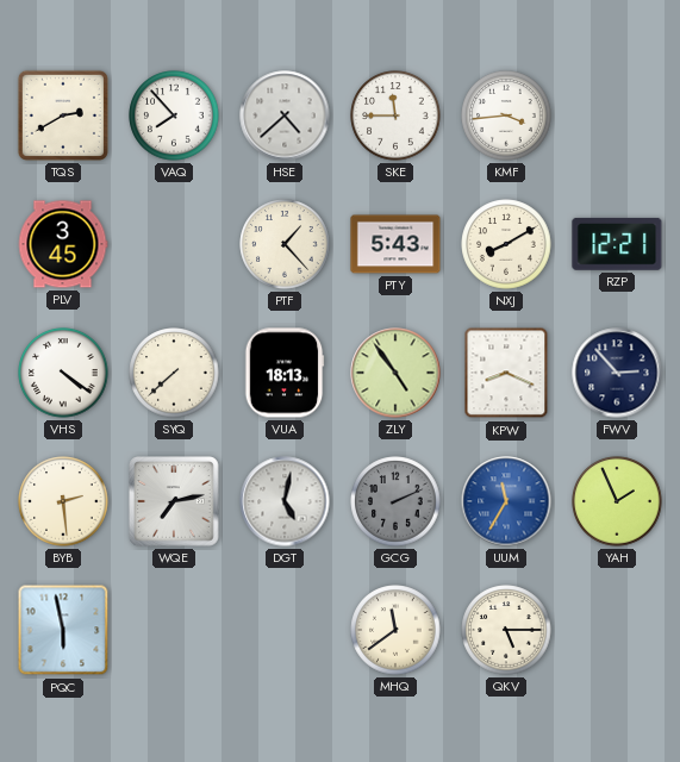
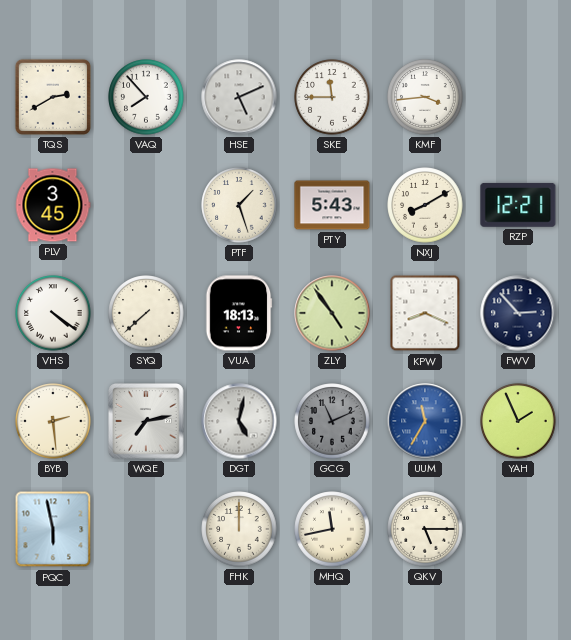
HSE: 4:38 -> 5:11
PTF: 1:23 -> 1:27
GCG: 2:11 -> 11:11
FHK: none -> 12:00
MHQ: 11:39 -> 11:43
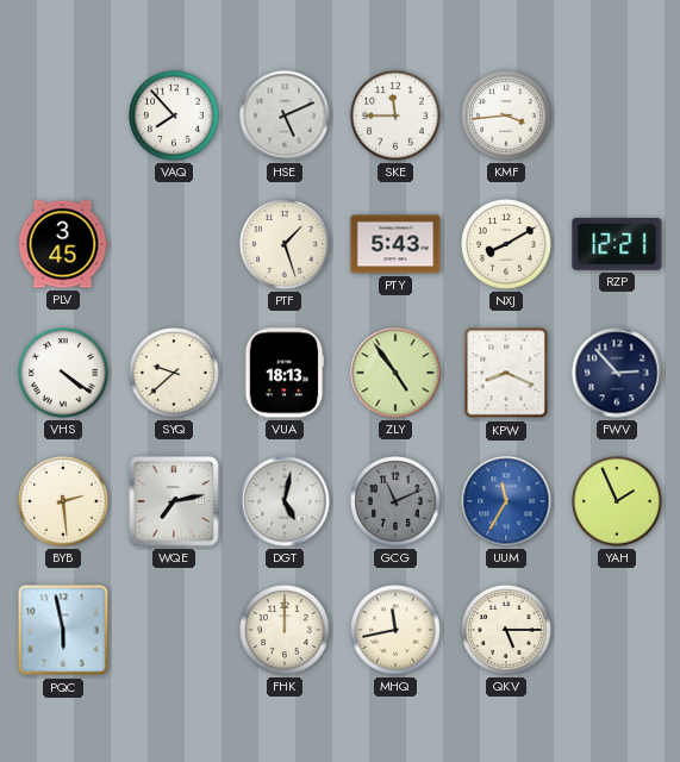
TQS: 2:40 -> none
SYQ: 7:38 -> 9:38
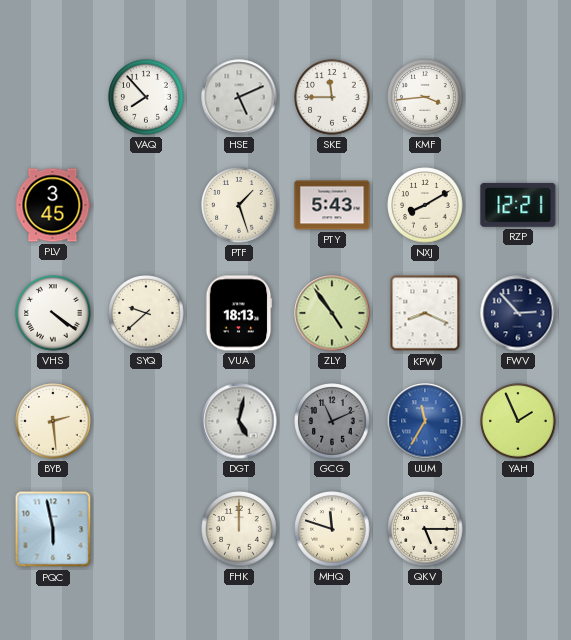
WQE: 7:13 -> none
MHQ: 11:43 -> 11:48
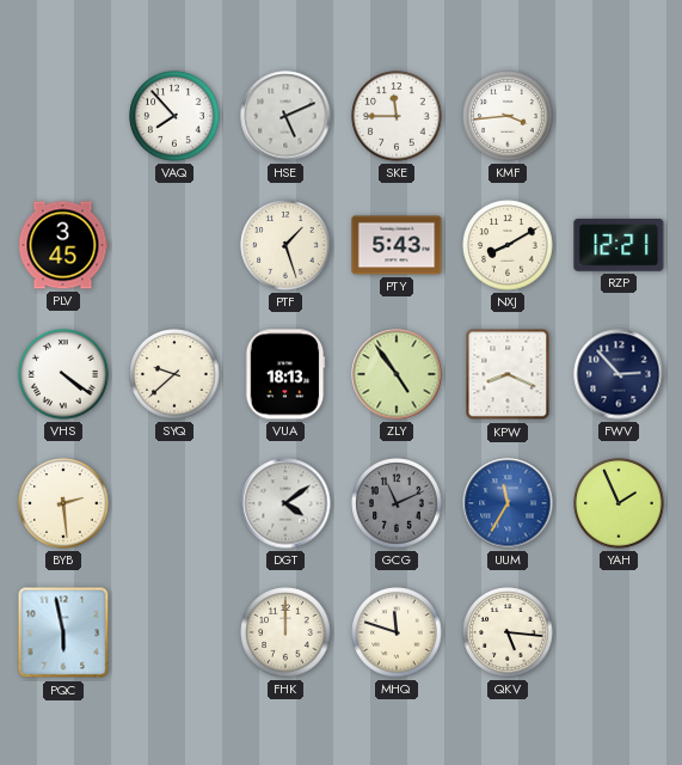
DGT: 5:02 -> 4:09
QKV: 5:15 -> 5:16
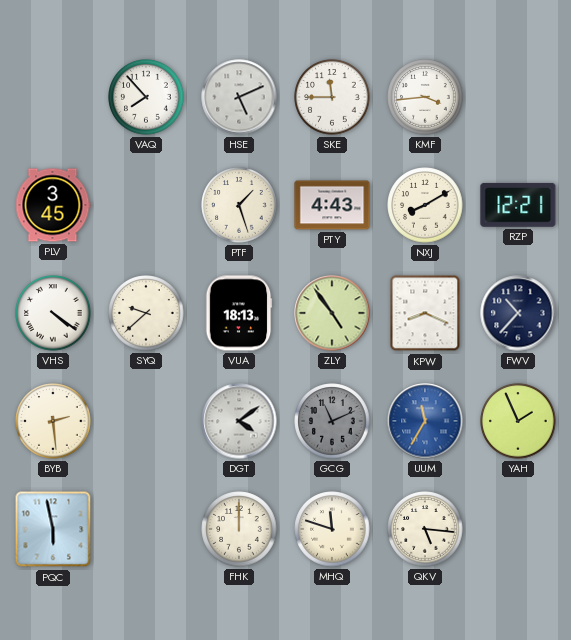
PTY: 5:43 -> 4:43
FWV: 2:53 -> 10:37
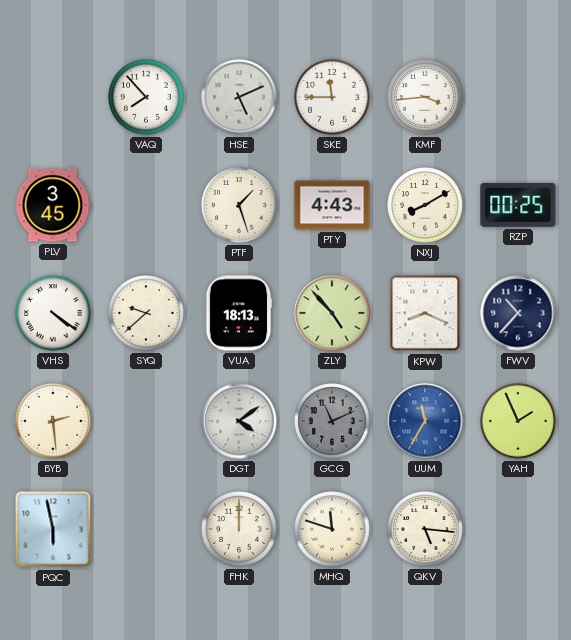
RZP: 12:21 -> 00:25
ZLY: 4:54 -> 4:53
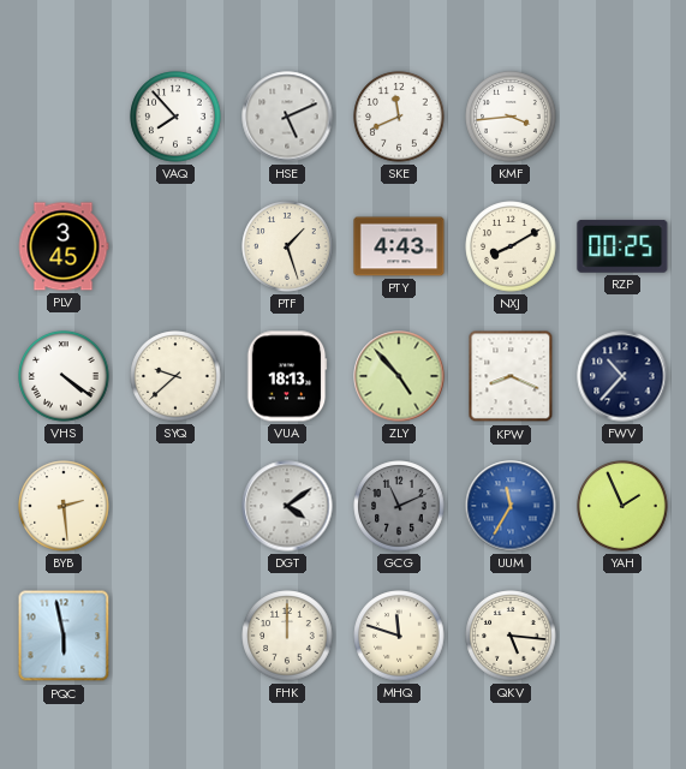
SKE: 11:45 -> 11:41
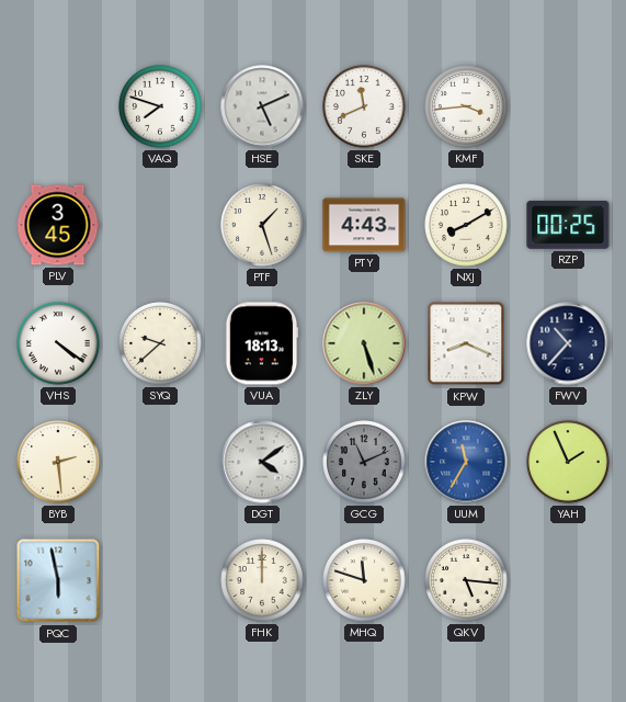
VAQ: 7:53 -> 7:48
ZLY: 4:53 -> 5:27
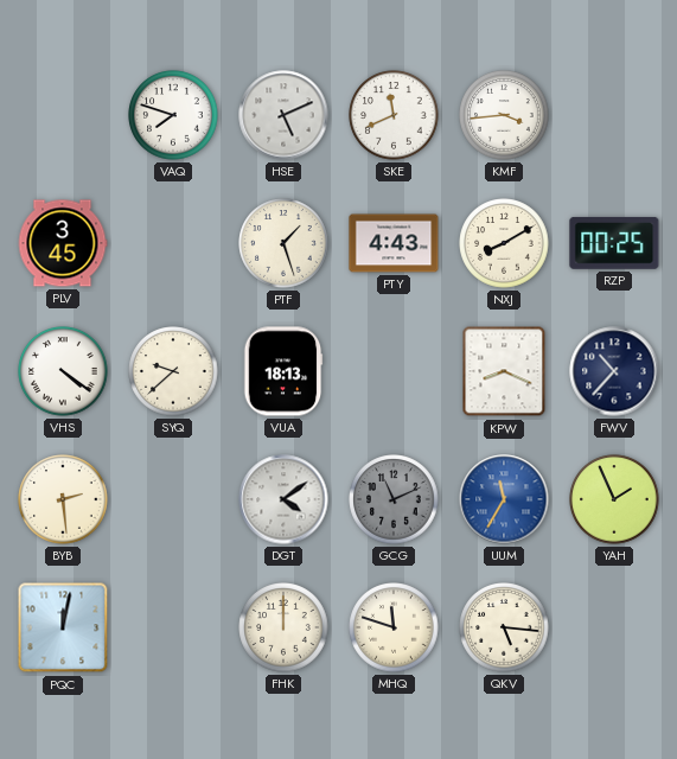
ZLY: 5:27 -> none
PQC: 5:58 -> 12:02
